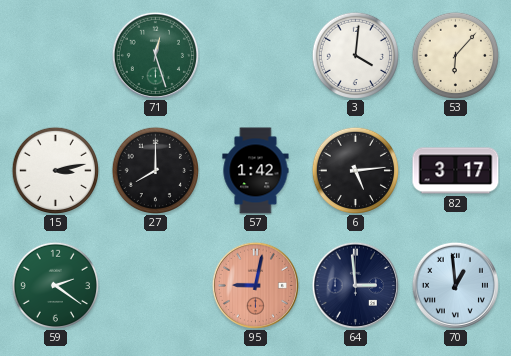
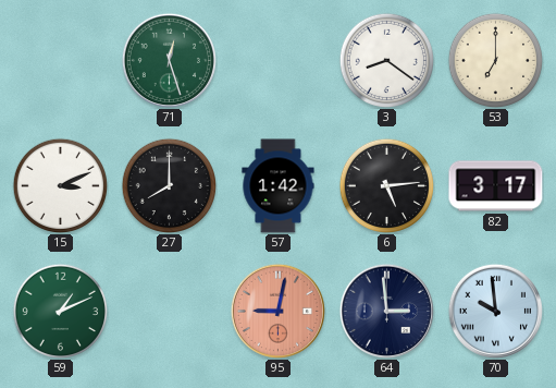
3: 4:01 -> 8:21
53: 6:07 -> 7:00
15: 3:13 -> 3:11
59: 2:21 -> 1:11
70: 12:59 -> 9:59
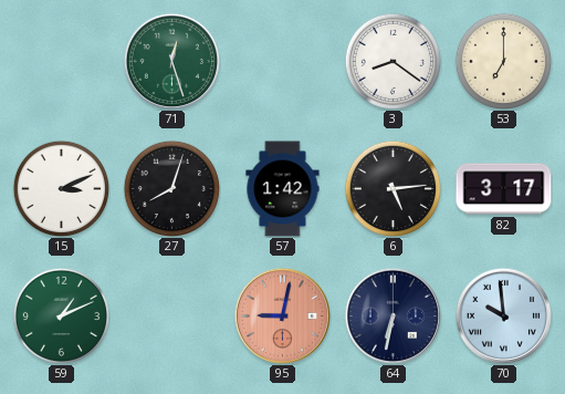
27: 8:00 -> 8:03
64: 2:59 -> 6:32
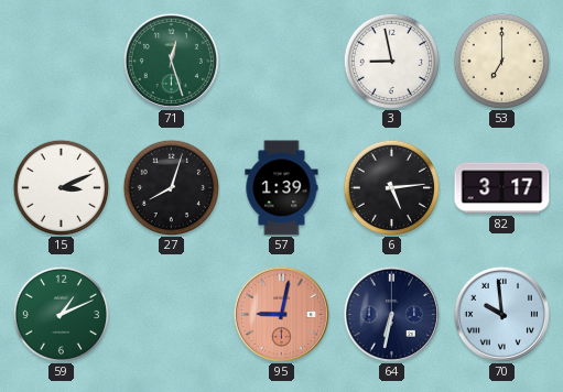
3: 8:21 -> 8:58
57: 1:42 -> 1:39
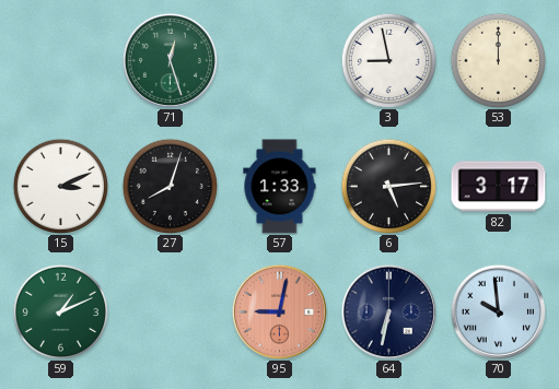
53: 7:00 -> 12:00
57: 1:39 -> 1:33
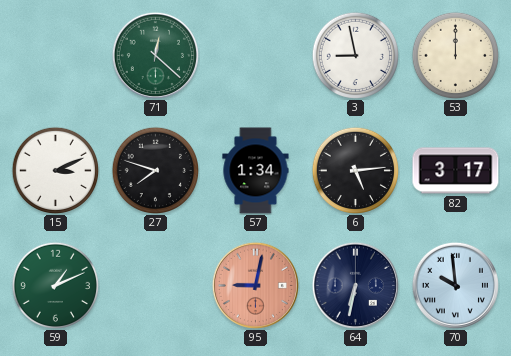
71: 12:27 -> 12:22
27: 8:03 -> 7:48
57: 1:33 -> 1:34
